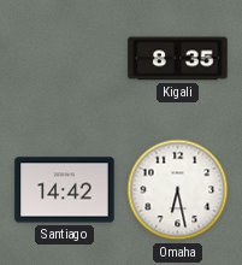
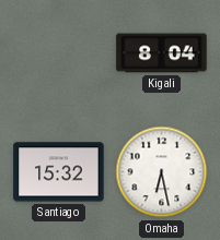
Kigali: 8:35 -> 8:04
Santiago: 14:42 -> 15:32
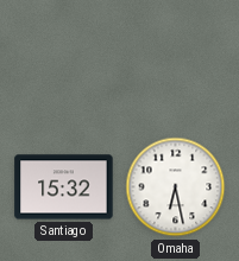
Kigali: 8:04 -> none
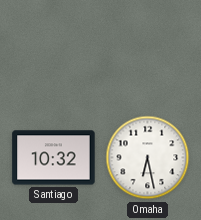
Santiago: 15:32 -> 10:32
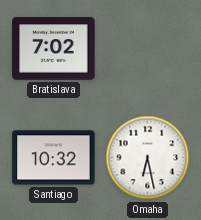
Bratislava: none -> 7:02
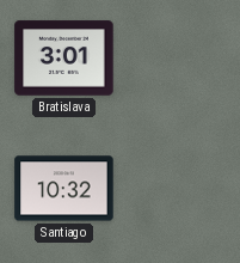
Bratislava: 7:02 -> 3:01
Omaha: 6:28 -> none
